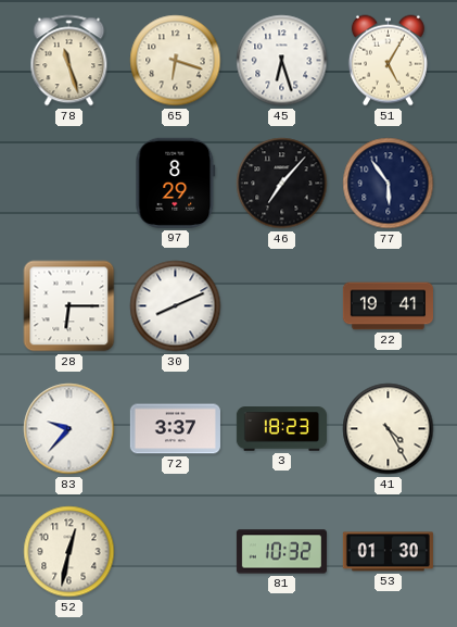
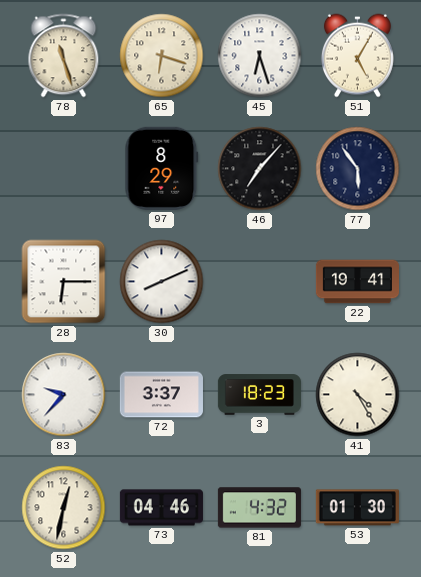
73: none -> 04:46
81: 10:32 -> 4:32
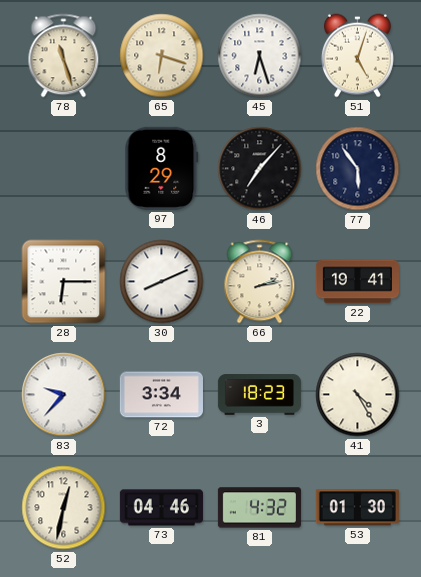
51: 5:05 -> 5:03
66: none -> 2:13
72: 3:37 -> 3:34
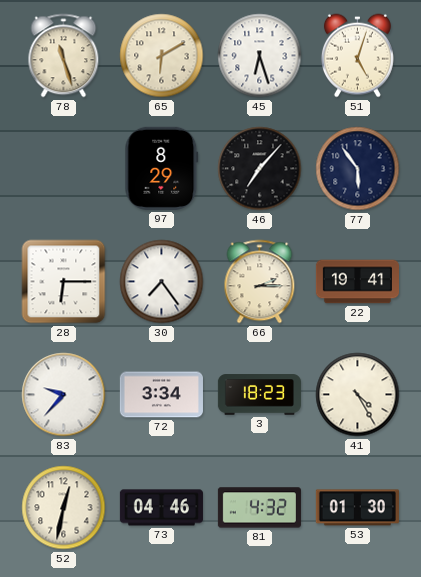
65: 6:18 -> 6:10
30: 8:11 -> 7:24
66: 2:13 -> 2:15
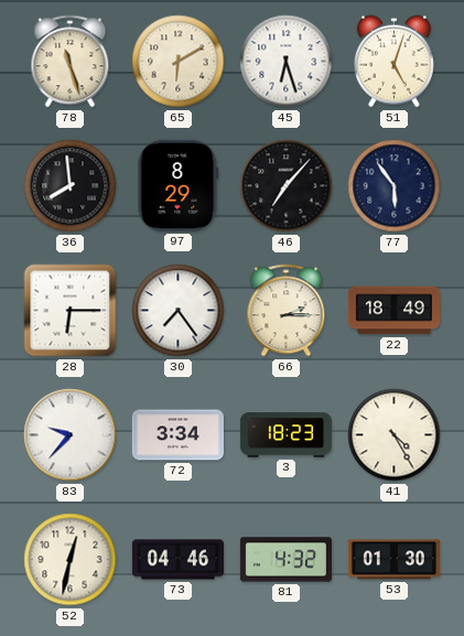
36: none -> 7:59
22: 19:41 -> 18:49
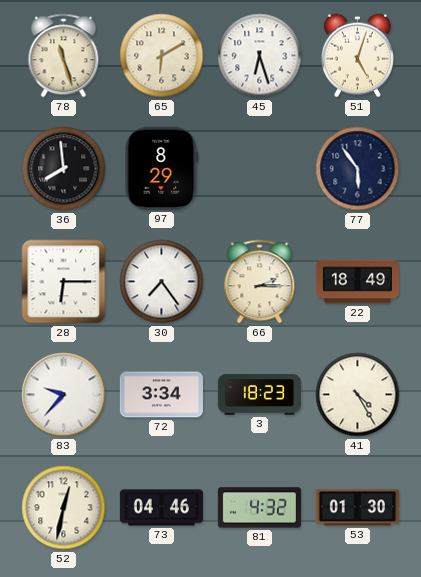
46: 7:07 -> none
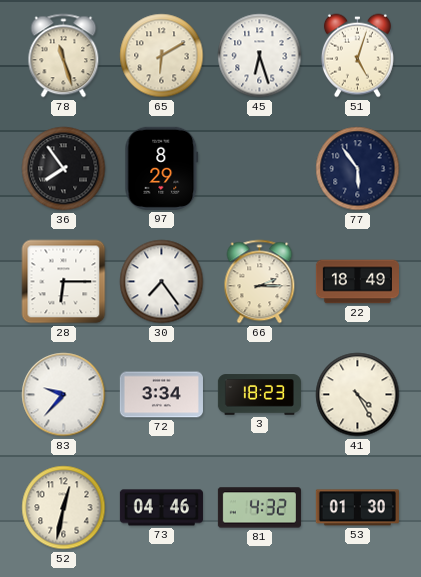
36: 7:59 -> 7:54
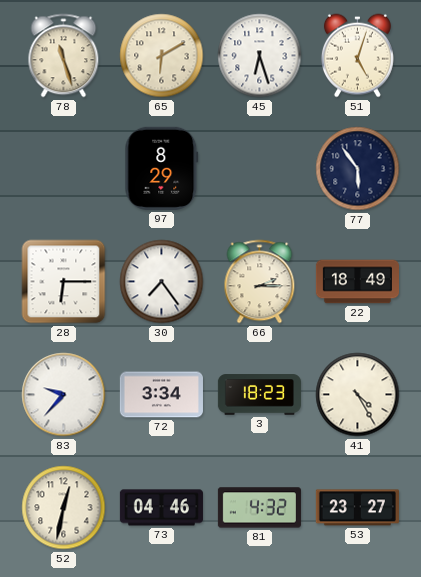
36: 7:54 -> none
53: 01:30 -> 23:27
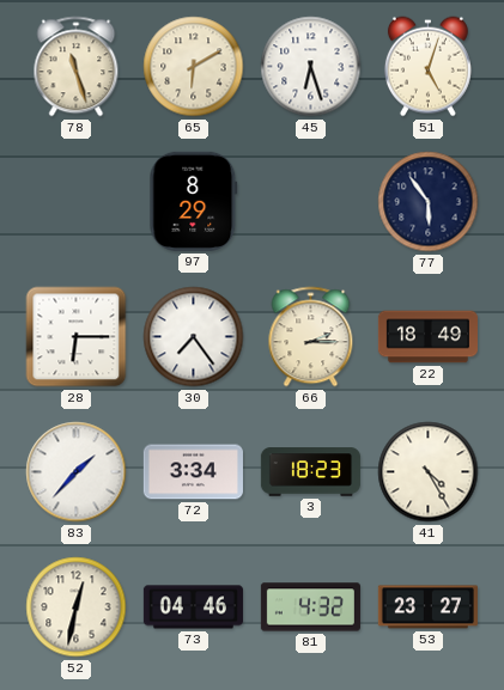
83: 9:37 -> 1:37
